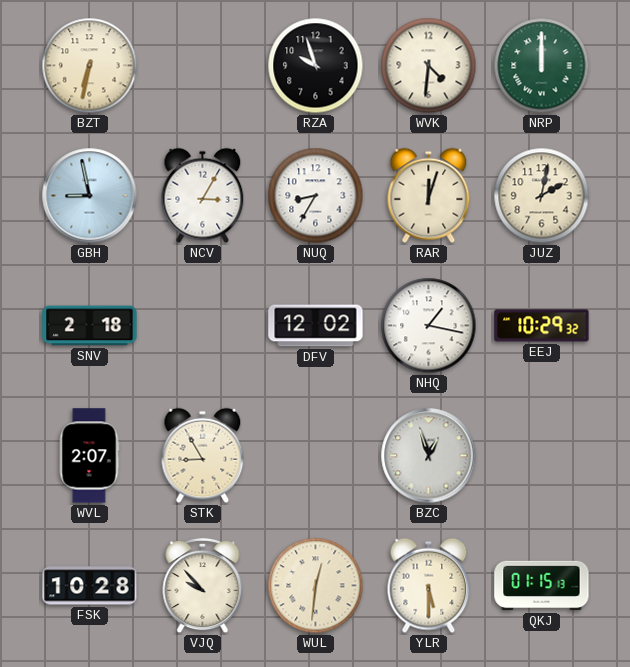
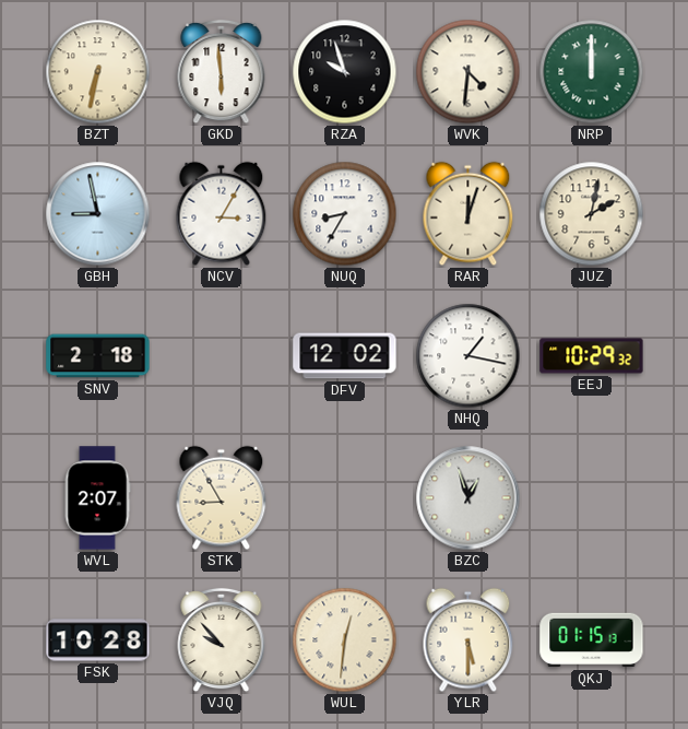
GKD: none -> 5:59
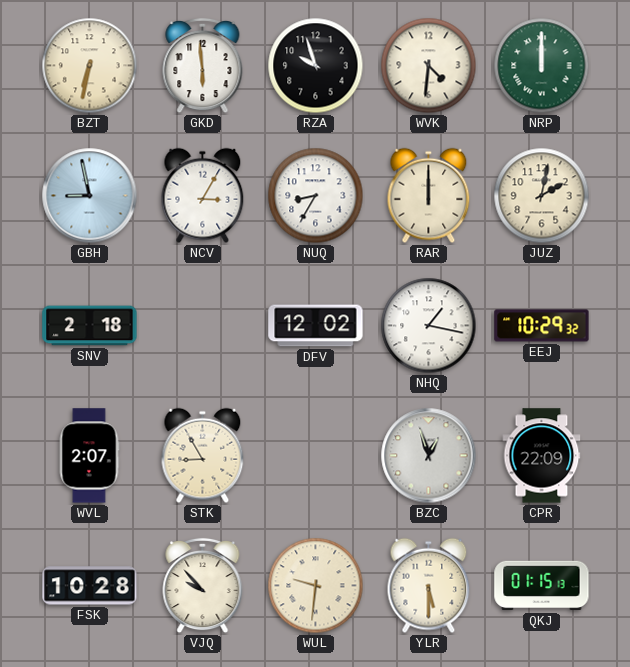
RAR: 12:03 -> 12:00
CPR: none -> 22:09
WUL: 12:31 -> 9:31
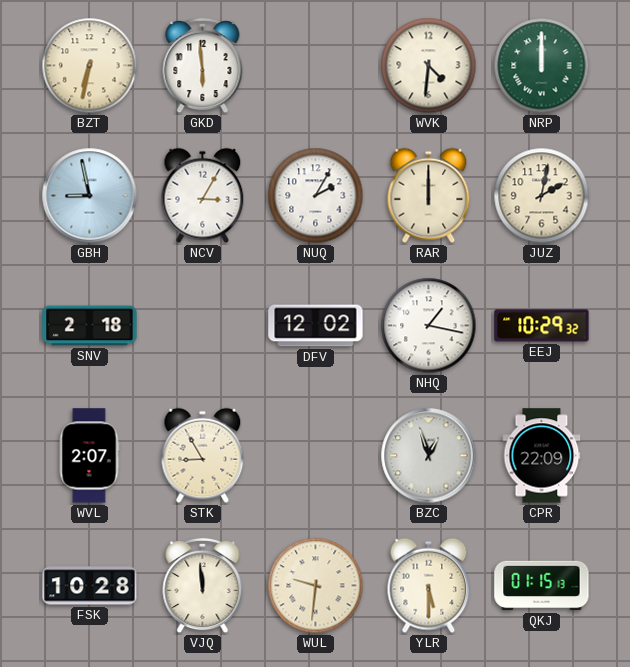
RZA: 9:57 -> none
NUQ: 8:35 -> 2:05
VJQ: 9:53 -> 11:59
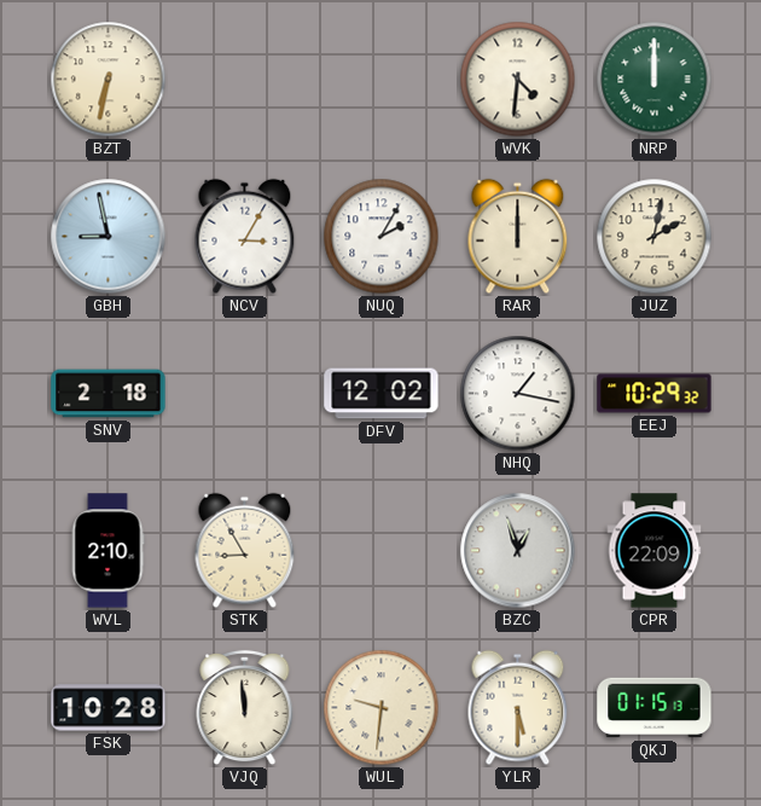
GKD: 5:59 -> none
WVL: 2:07 -> 2:10
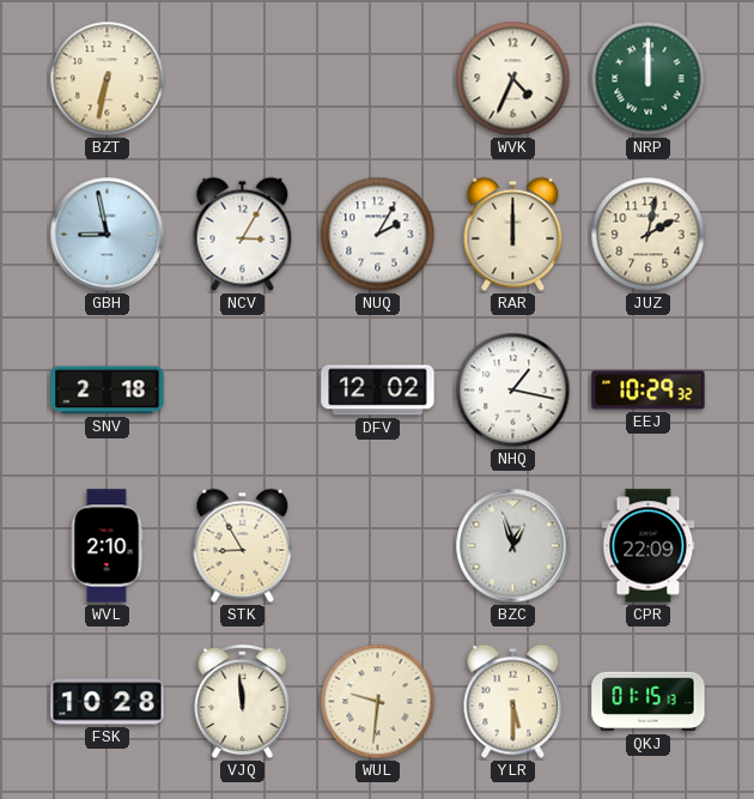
WVK: 4:31 -> 4:34
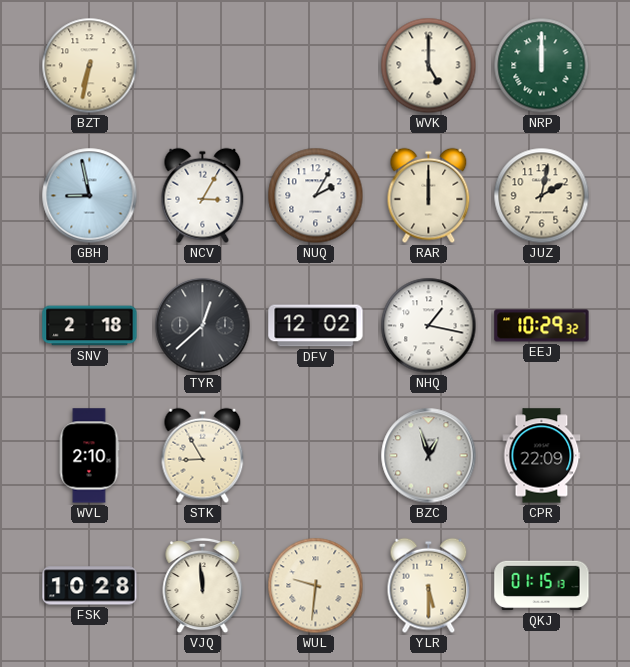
WVK: 4:34 -> 5:00
TYR: none -> 12:38
